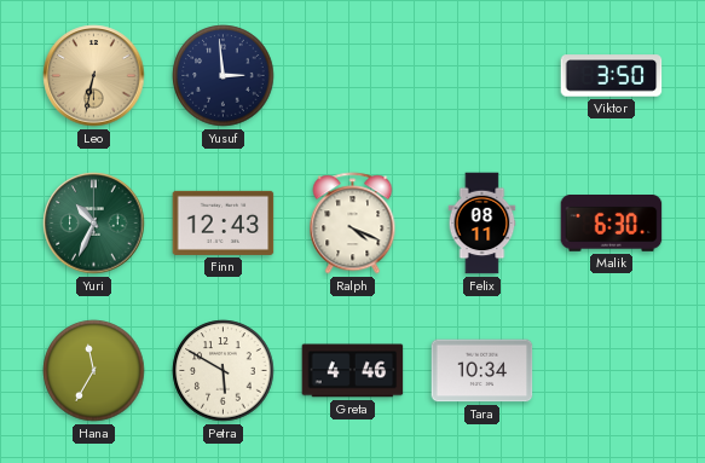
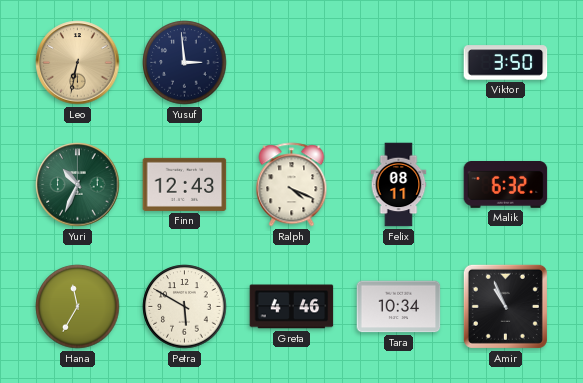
Malik: 6:30 -> 6:32
Amir: none -> 10:56
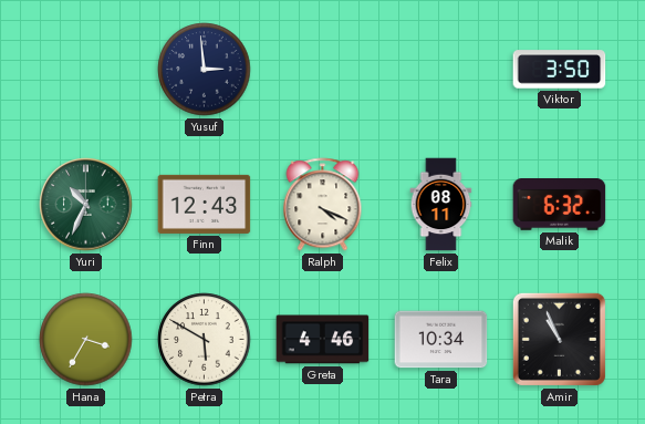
Leo: 6:32 -> none
Hana: 11:35 -> 3:35
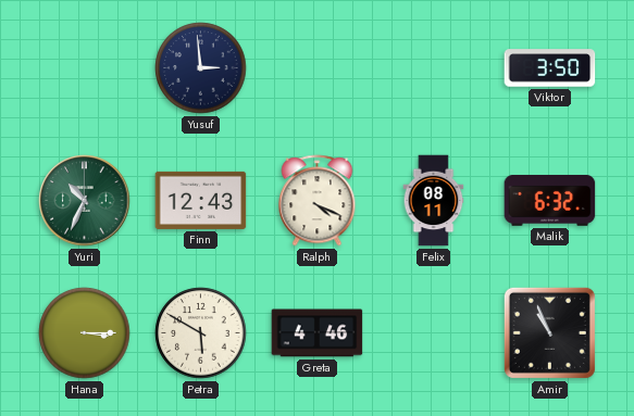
Hana: 3:35 -> 3:15
Tara: 10:34 -> none
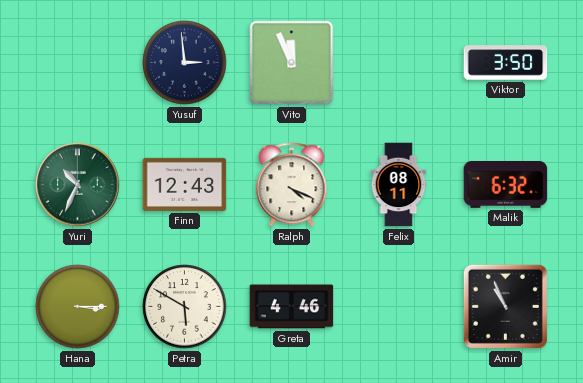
Vito: none -> 11:56
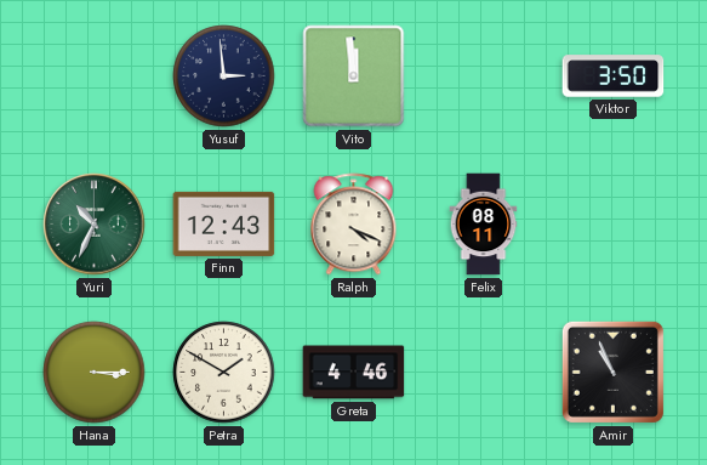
Vito: 11:56 -> 11:59
Malik: 6:32 -> none
Petra: 5:50 -> 1:50
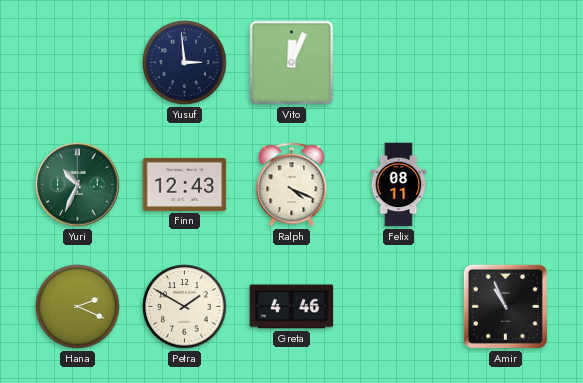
Vito: 11:59 -> 12:04
Viktor: 3:50 -> none
Hana: 3:15 -> 2:19
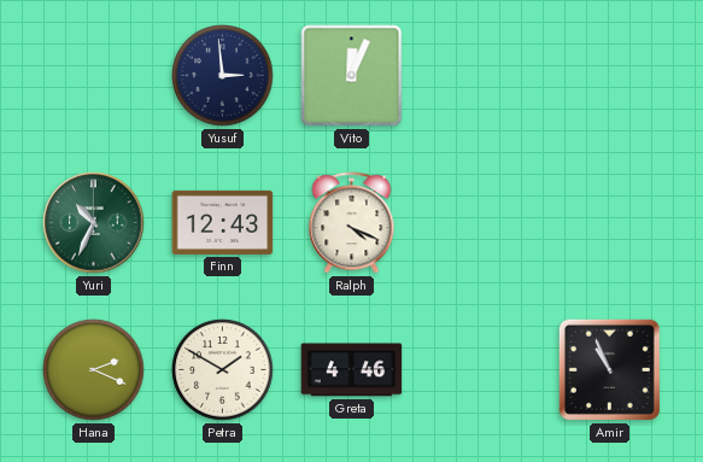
Felix: 08:11 -> none
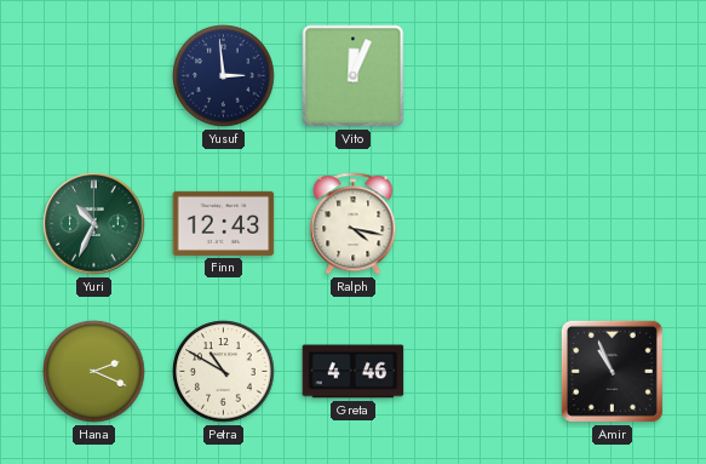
Ralph: 4:19 -> 4:17
Petra: 1:50 -> 10:50
